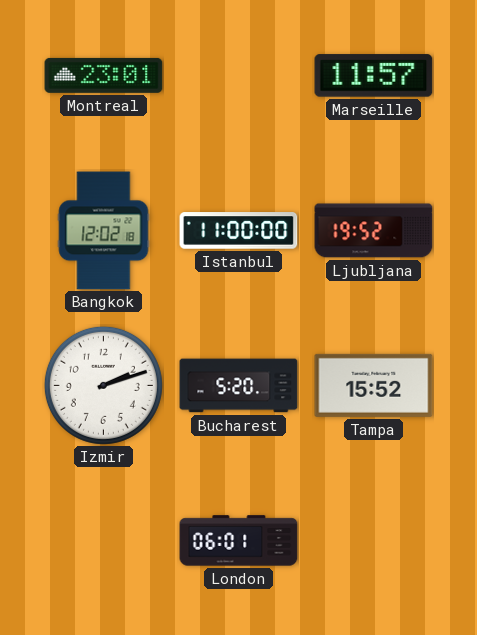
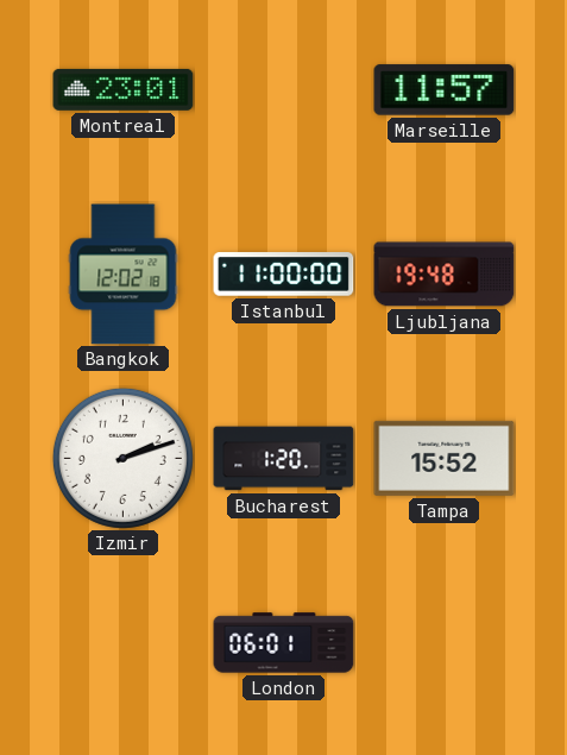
Ljubljana: 19:52 -> 19:48
Bucharest: 5:20 -> 1:20
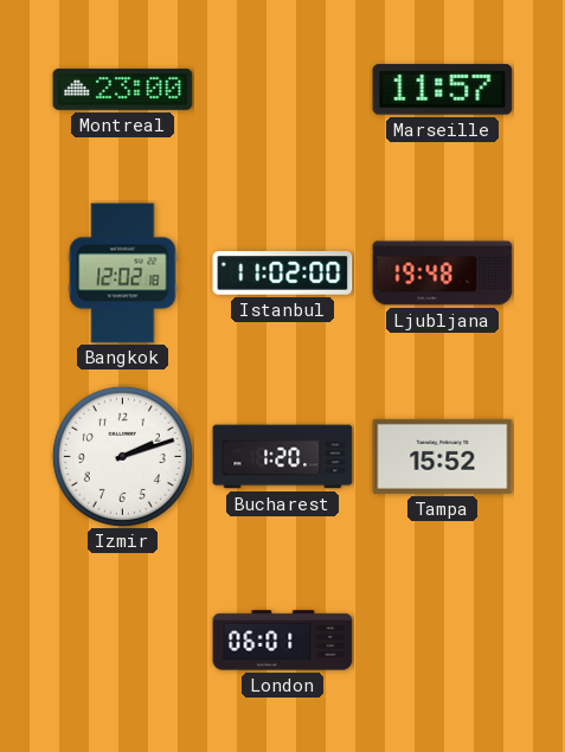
Montreal: 23:01 -> 23:00
Istanbul: 11:00 -> 11:02
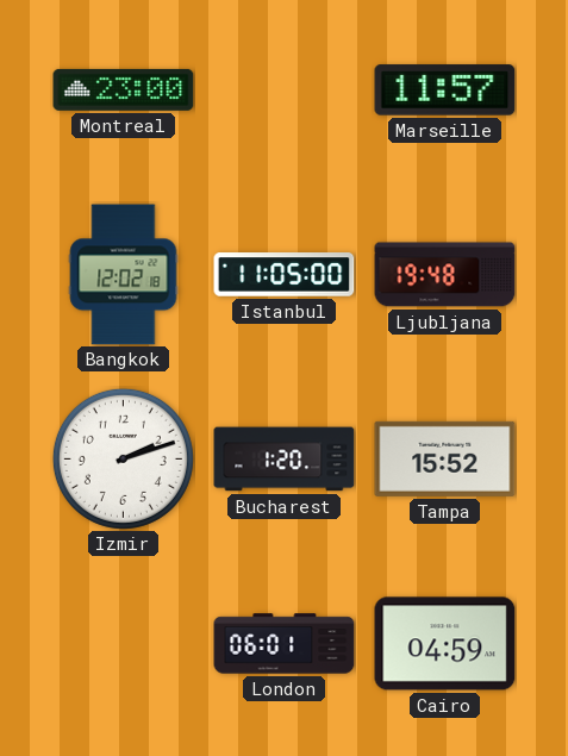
Istanbul: 11:02 -> 11:05
Cairo: none -> 04:59
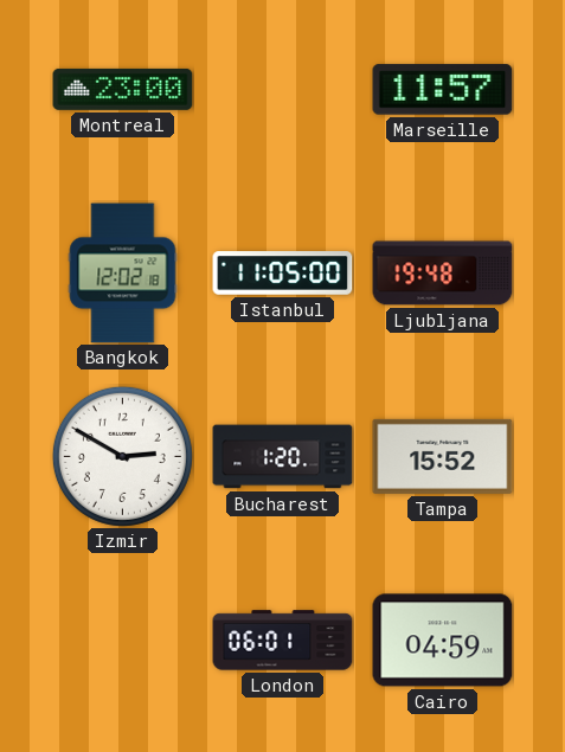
Izmir: 2:12 -> 2:50
